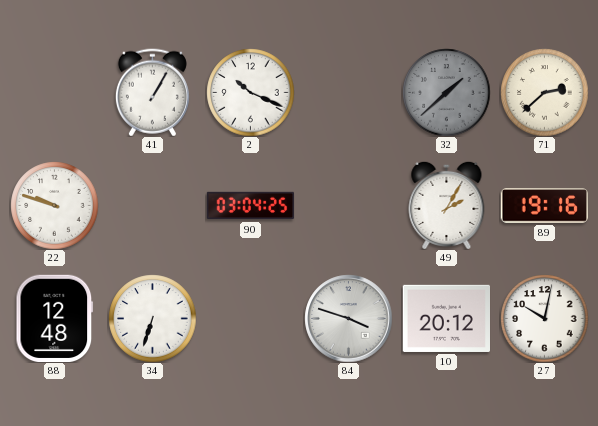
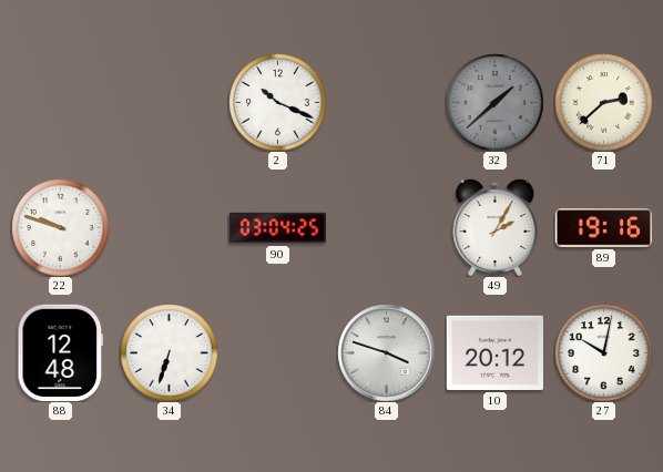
41: 1:05 -> none
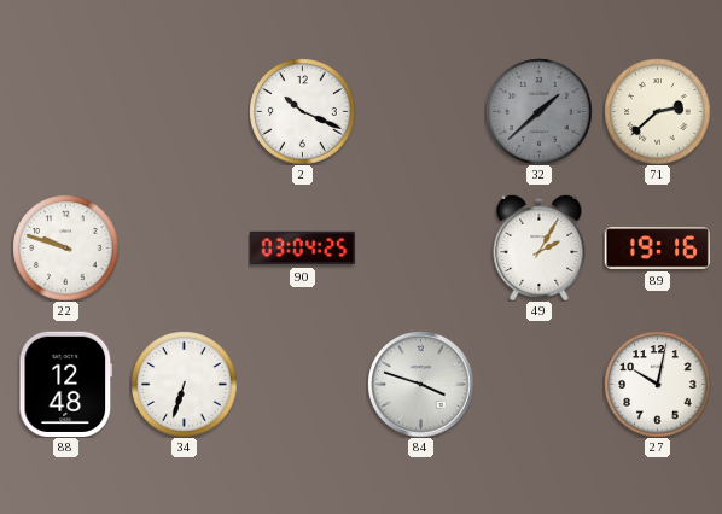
10: 20:12 -> none
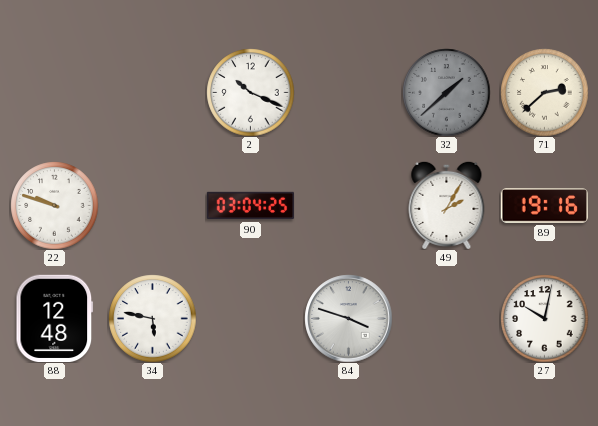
34: 6:33 -> 5:47
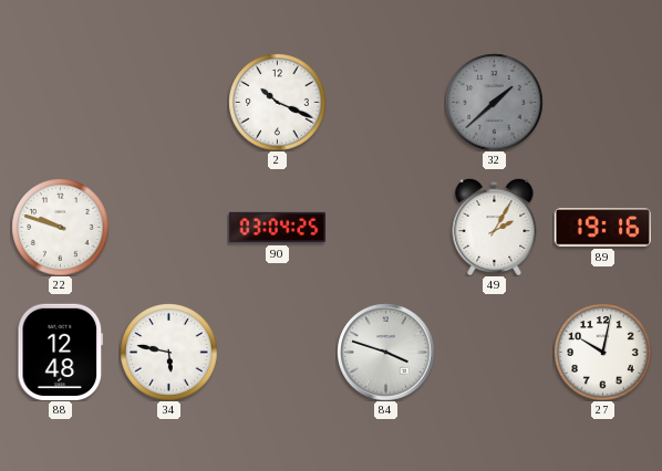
71: 2:38 -> none
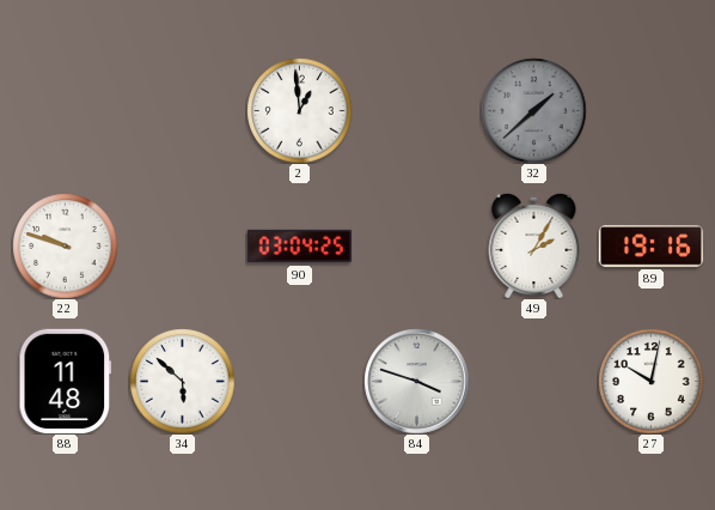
2: 10:19 -> 12:59
88: 12:48 -> 11:48
34: 5:47 -> 5:52
